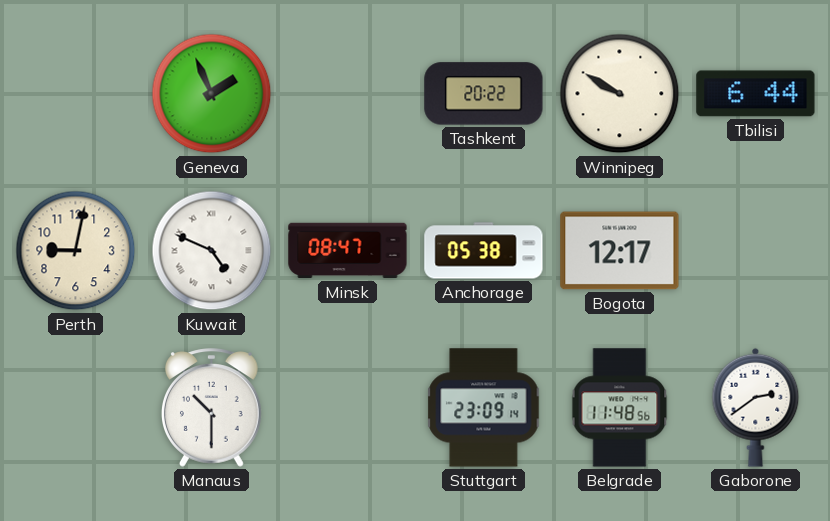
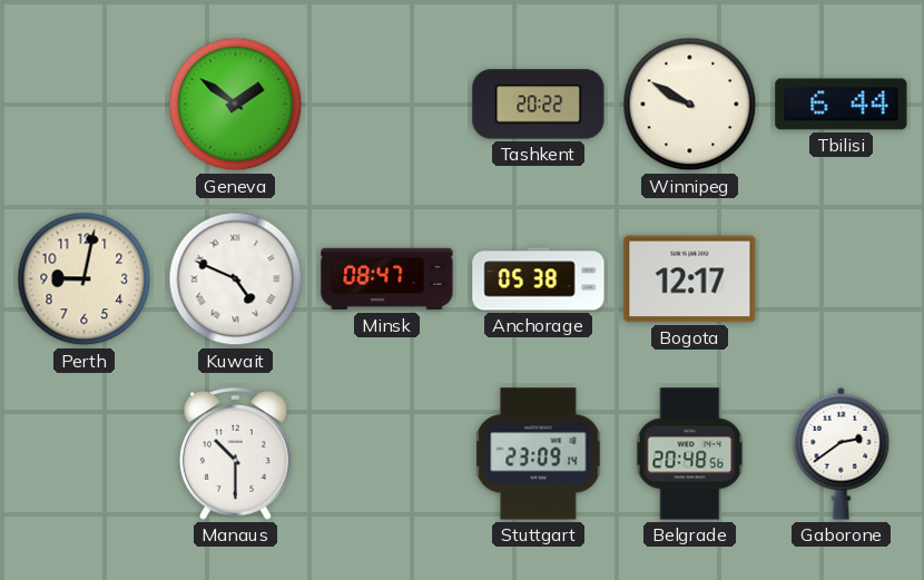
Geneva: 1:56 -> 1:51
Belgrade: 11:48 -> 20:48
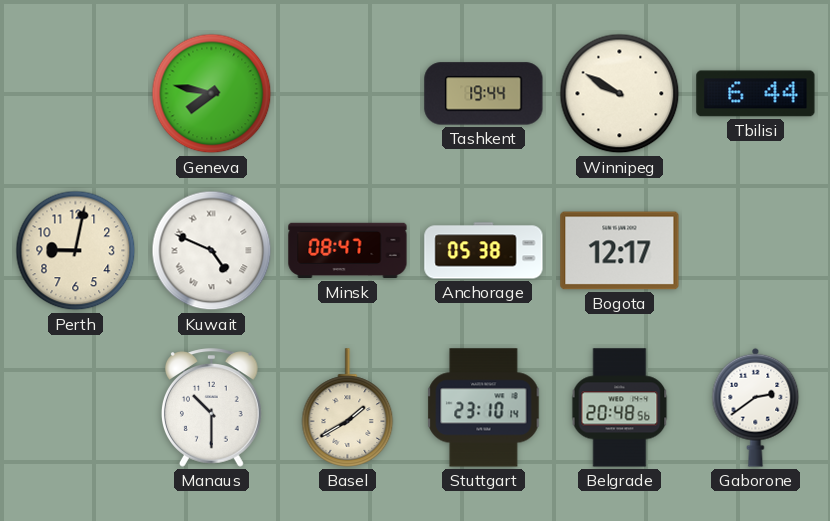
Geneva: 1:51 -> 7:47
Tashkent: 20:22 -> 19:44
Basel: none -> 1:40
Stuttgart: 23:09 -> 23:10
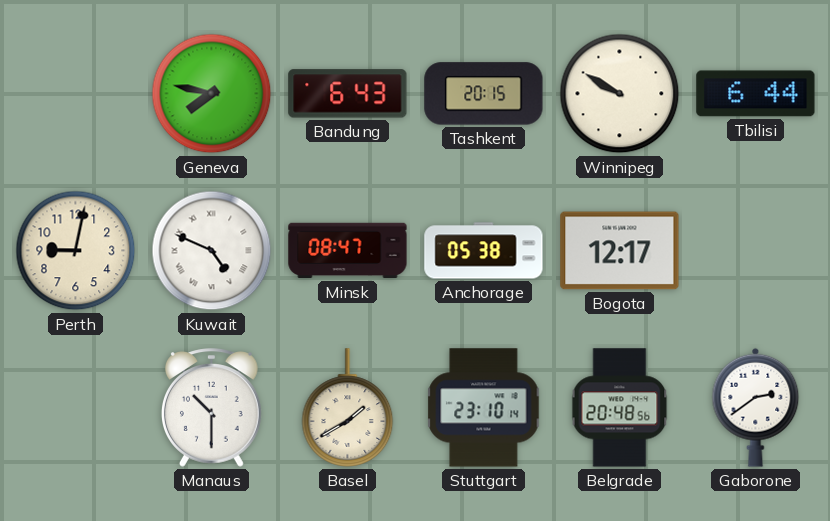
Bandung: none -> 6:43
Tashkent: 19:44 -> 20:15
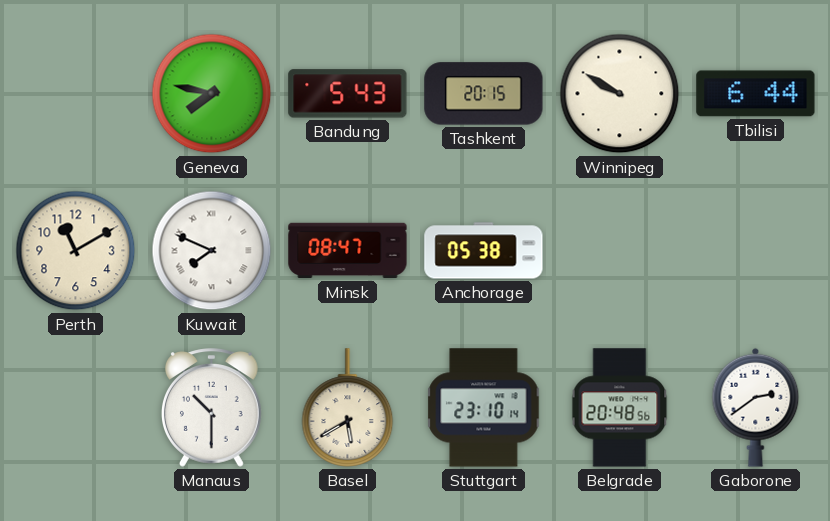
Bandung: 6:43 -> 5:43
Perth: 9:02 -> 11:10
Kuwait: 4:49 -> 7:49
Bogota: 12:17 -> none
Basel: 1:40 -> 5:40
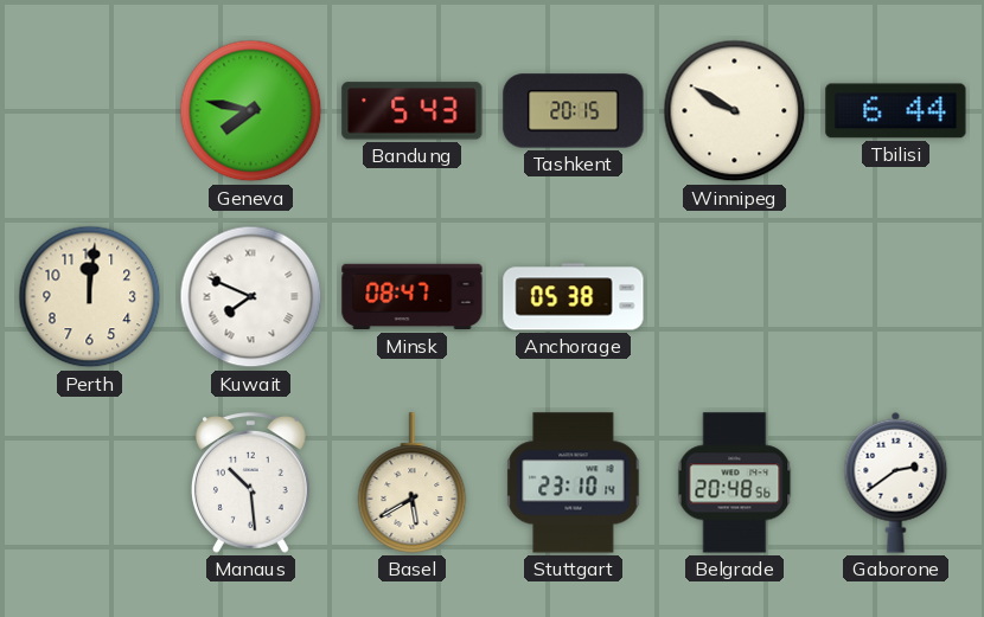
Perth: 11:10 -> 12:01
Manaus: 10:30 -> 10:29
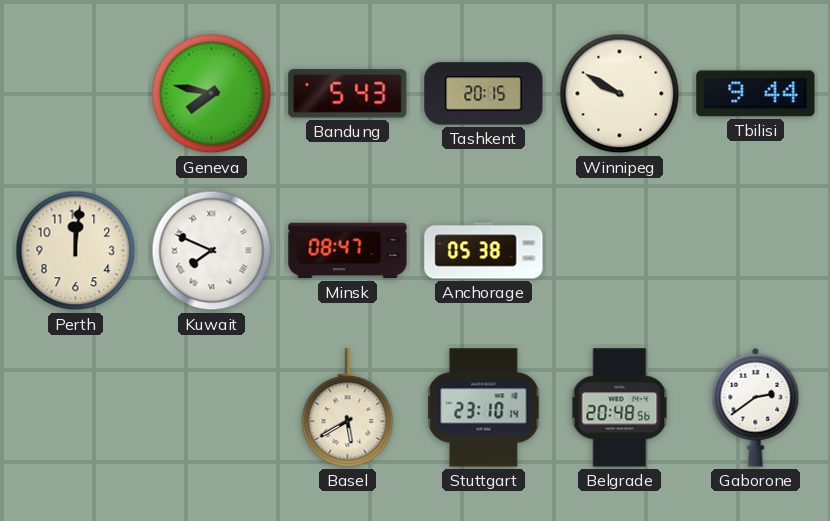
Tbilisi: 6:44 -> 9:44
Manaus: 10:29 -> none
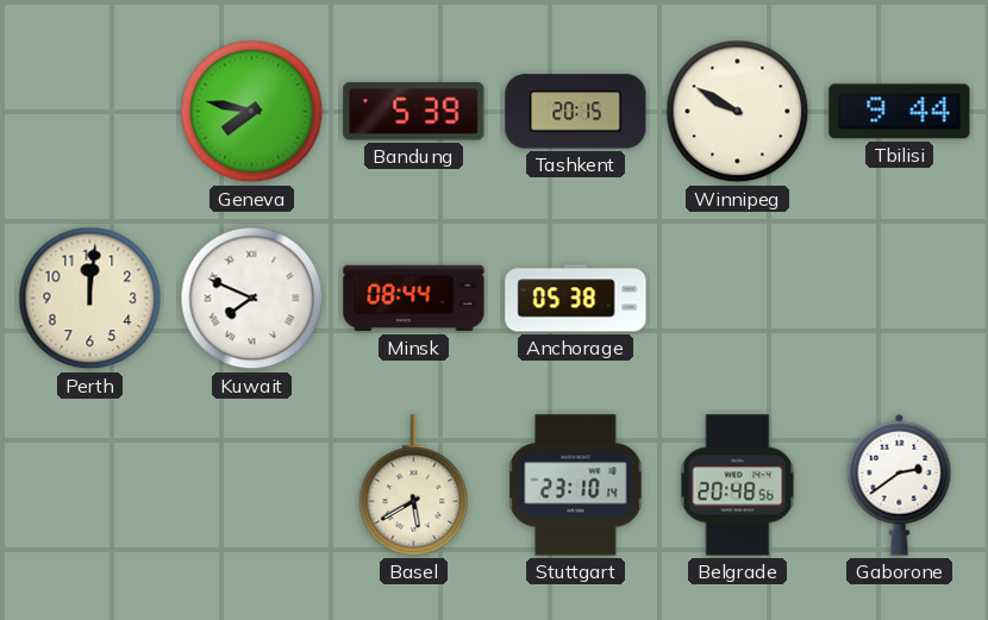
Bandung: 5:43 -> 5:39
Minsk: 08:47 -> 08:44
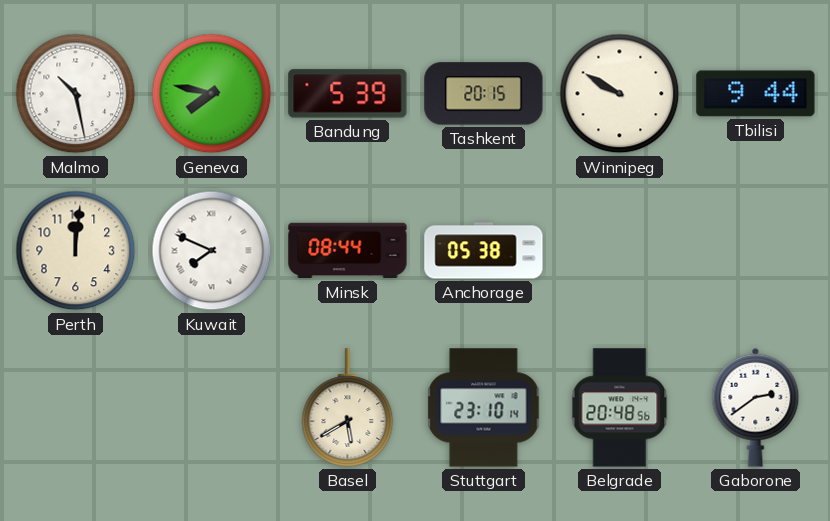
Malmo: none -> 10:28
